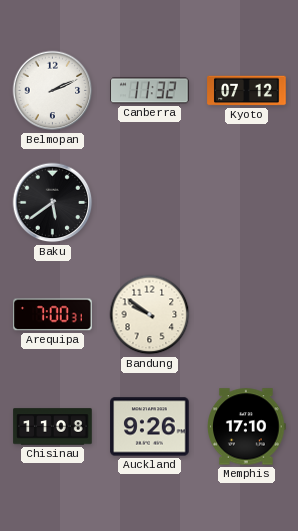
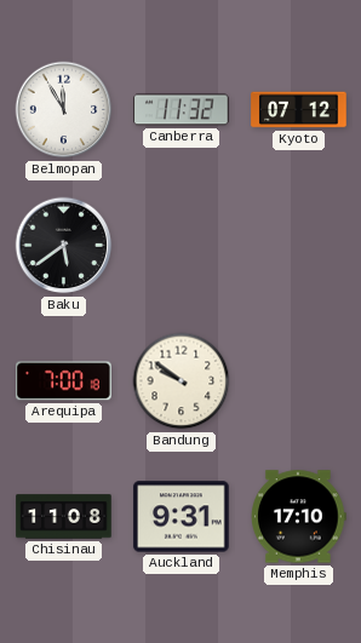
Belmopan: 2:11 -> 11:55
Arequipa: 7:00:31 -> 7:00:18
Auckland: 9:26 -> 9:31
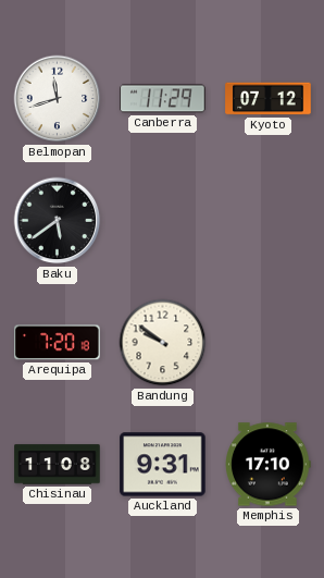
Belmopan: 11:55 -> 11:42
Canberra: 11:32 -> 11:29
Arequipa: 7:00 -> 7:20
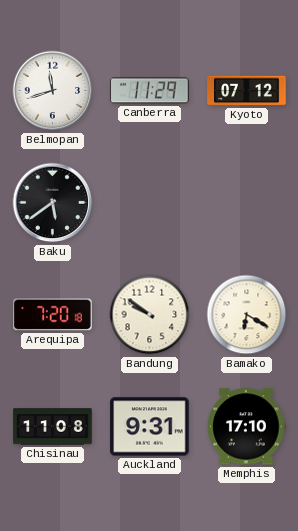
Bamako: none -> 6:20
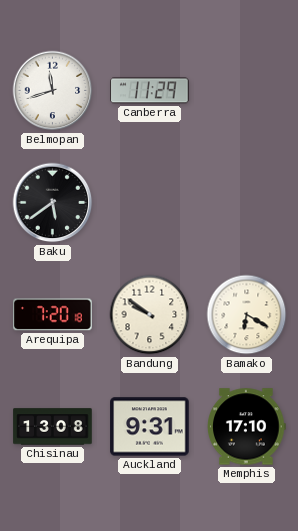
Kyoto: 07:12 -> none
Chisinau: 11:08 -> 13:08
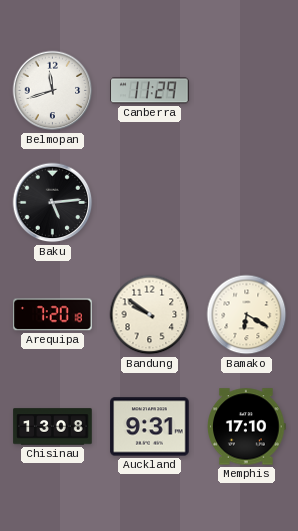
Baku: 5:39 -> 5:14
